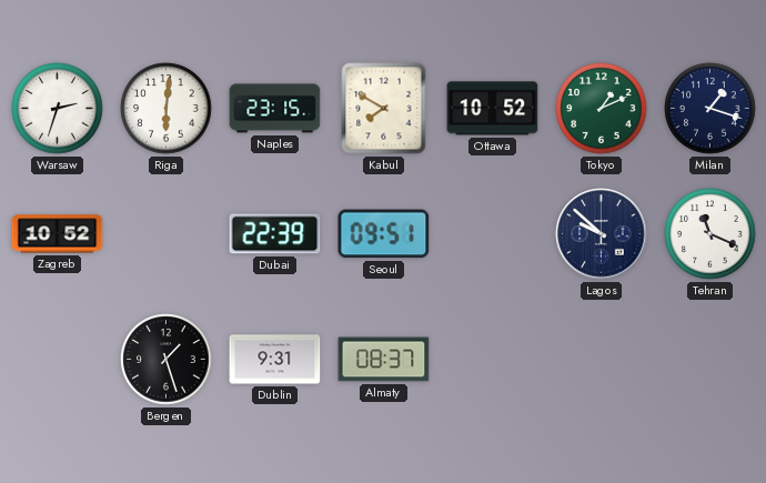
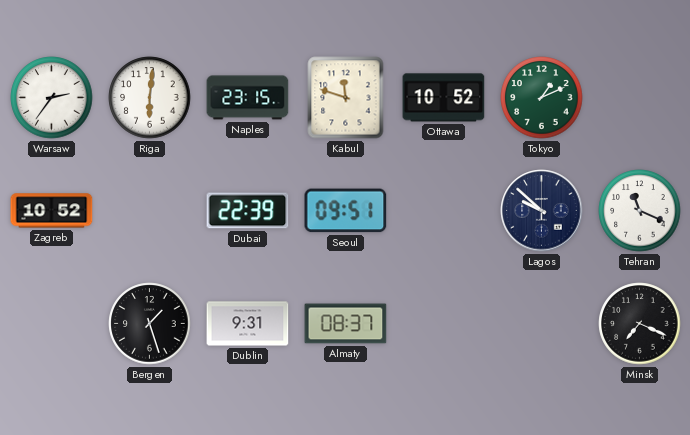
Warsaw: 2:33 -> 2:36
Kabul: 7:50 -> 11:48
Milan: 1:18 -> none
Minsk: none -> 7:19
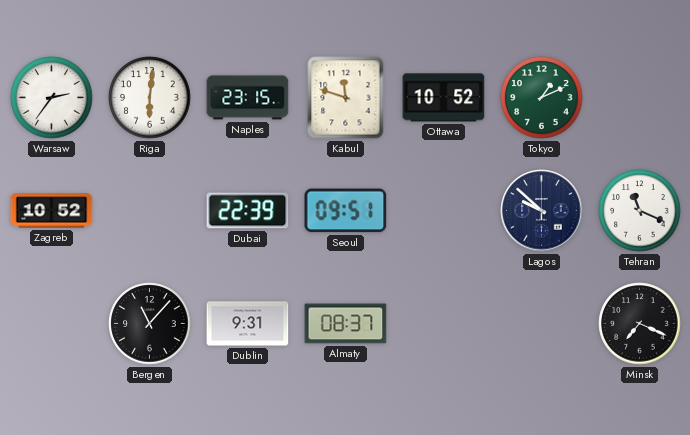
Bergen: 1:27 -> 11:07
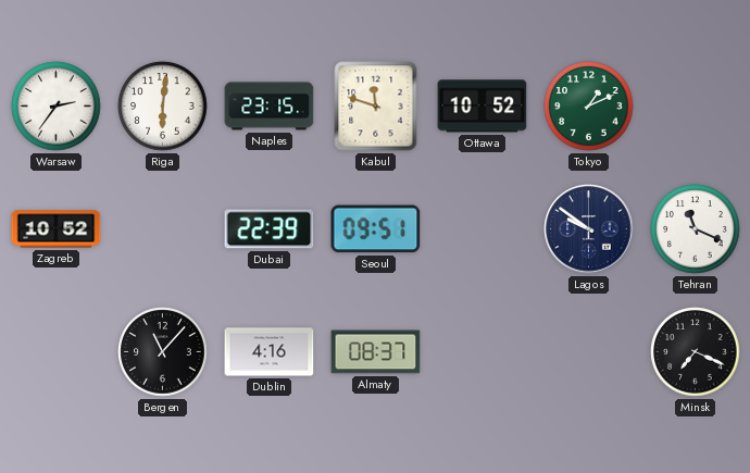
Lagos: 9:52 -> 9:51
Dublin: 9:31 -> 4:16
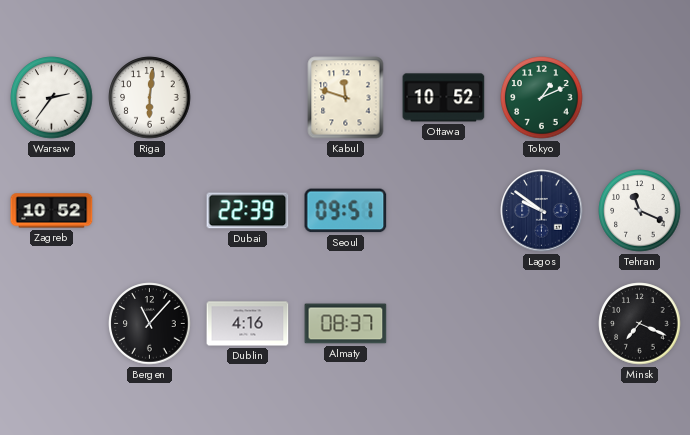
Naples: 23:15 -> none
